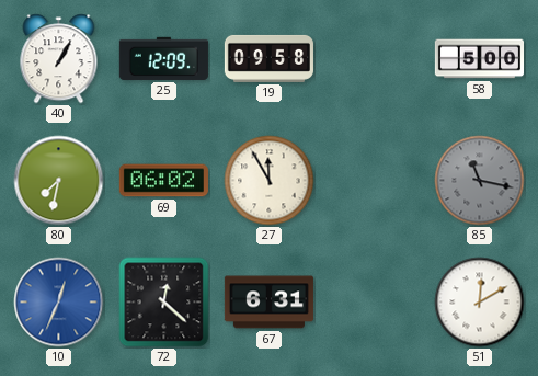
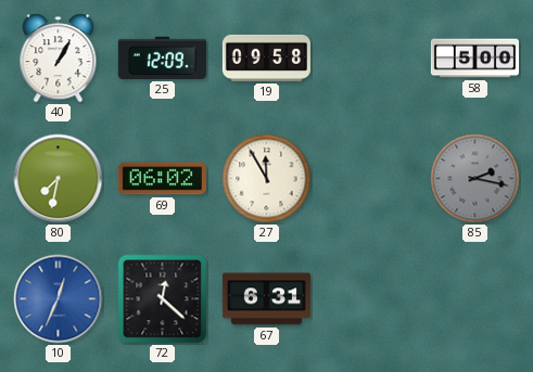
85: 11:17 -> 2:17
51: 12:10 -> none
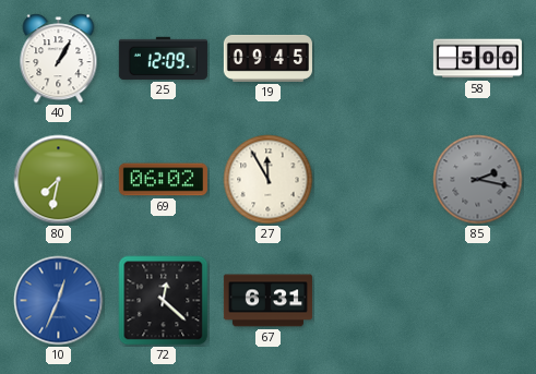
19: 09:58 -> 09:45
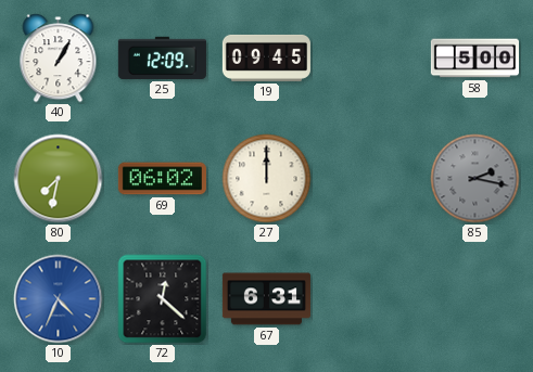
27: 11:55 -> 12:00
10: 12:34 -> 4:34
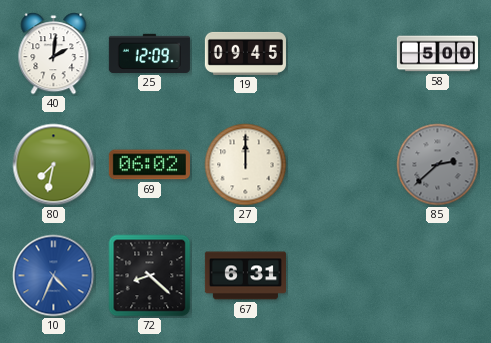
40: 1:05 -> 2:01
85: 2:17 -> 2:38
72: 12:22 -> 8:22
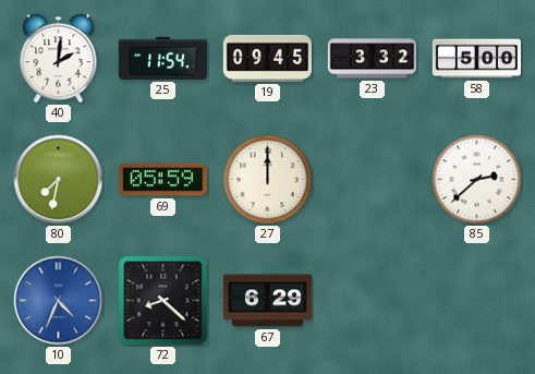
25: 12:09 -> 11:54
23: none -> 3:32
69: 06:02 -> 05:59
85 dial: grey -> white
67: 6:31 -> 6:29
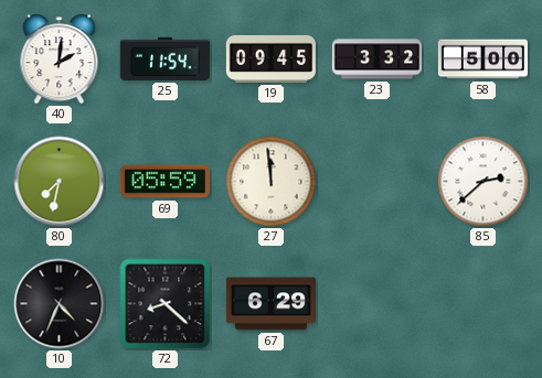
27: 12:00 -> 11:59
10 dial: blue -> black
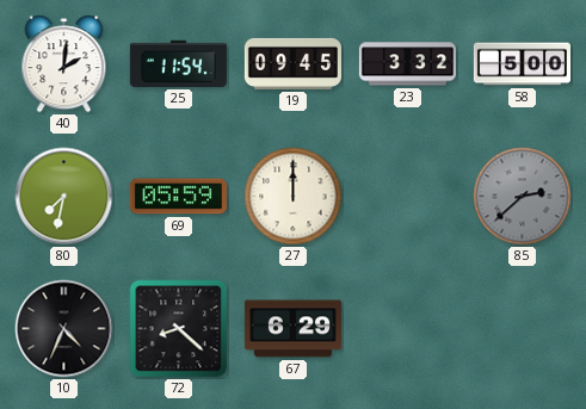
27: 11:59 -> 12:00
85 dial: white -> grey
